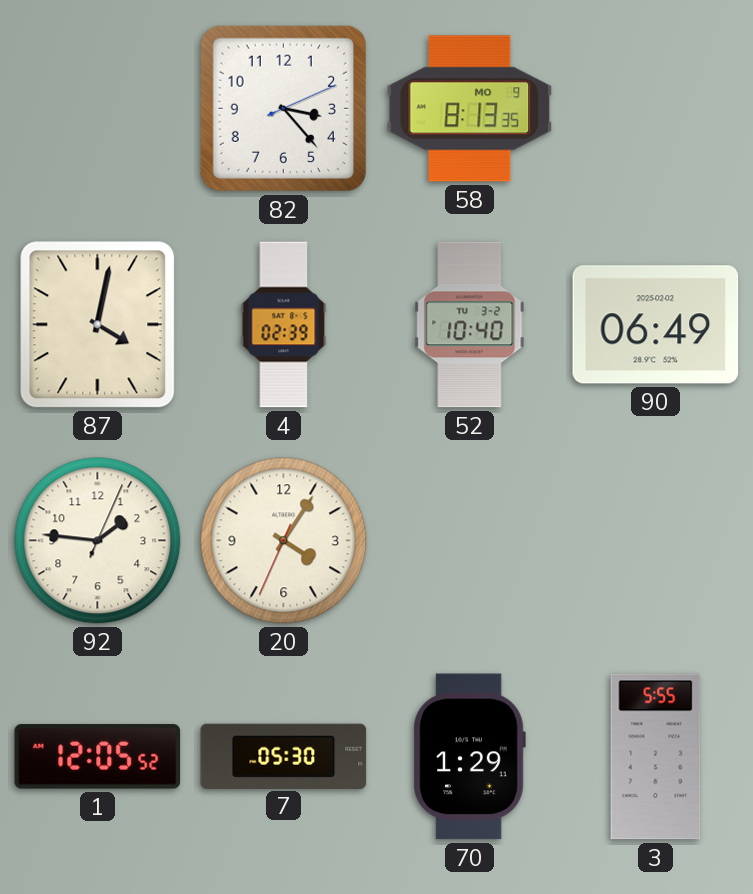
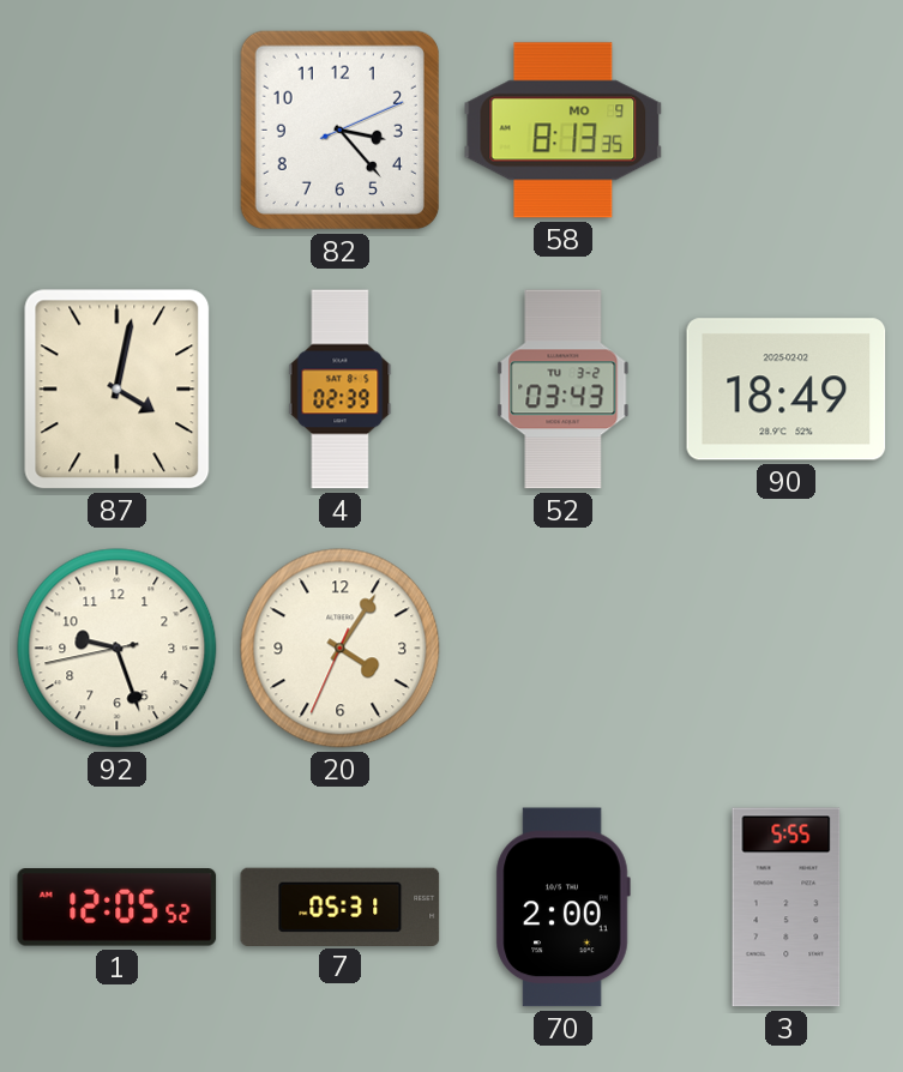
52: 10:40 -> 03:43
90: 06:49 -> 18:49
92: 1:46 -> 9:26
7: 05:30 -> 05:31
70: 1:29 -> 2:00
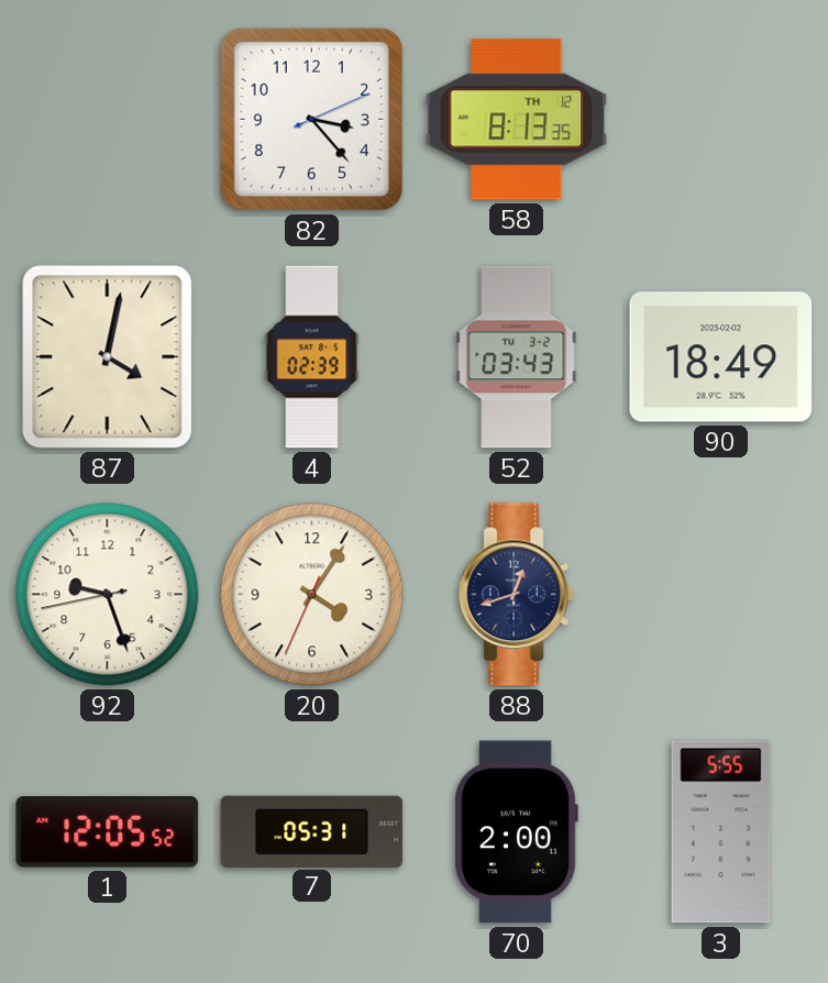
58 date: MO 9 -> TH 12
88: none -> 12:42
